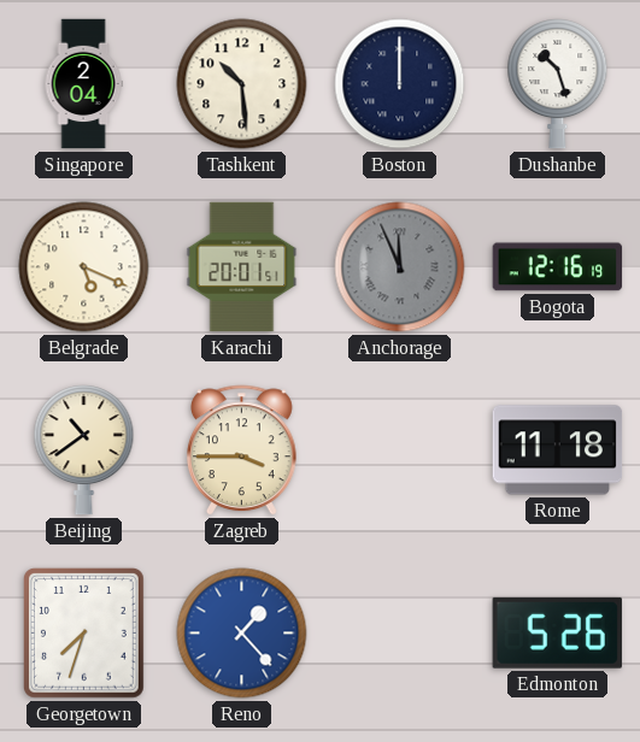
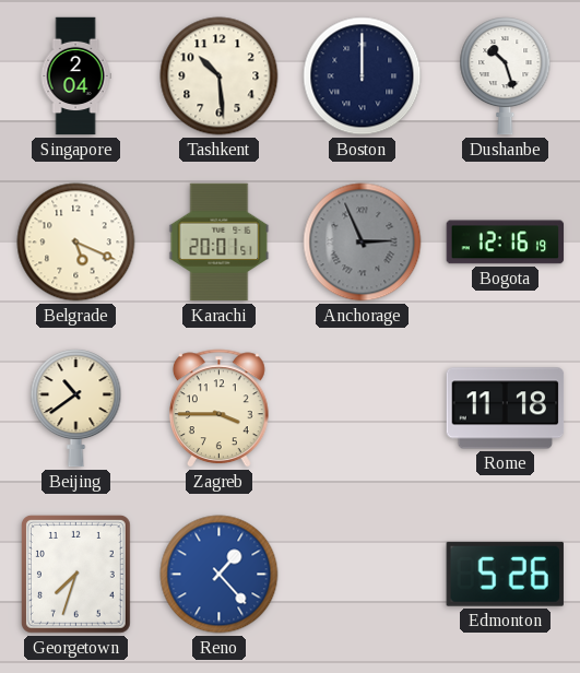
Anchorage: 11:56 -> 2:56
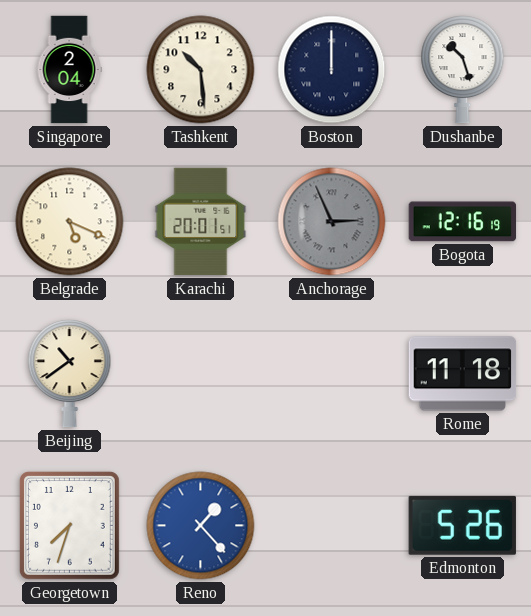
Zagreb: 3:45 -> none
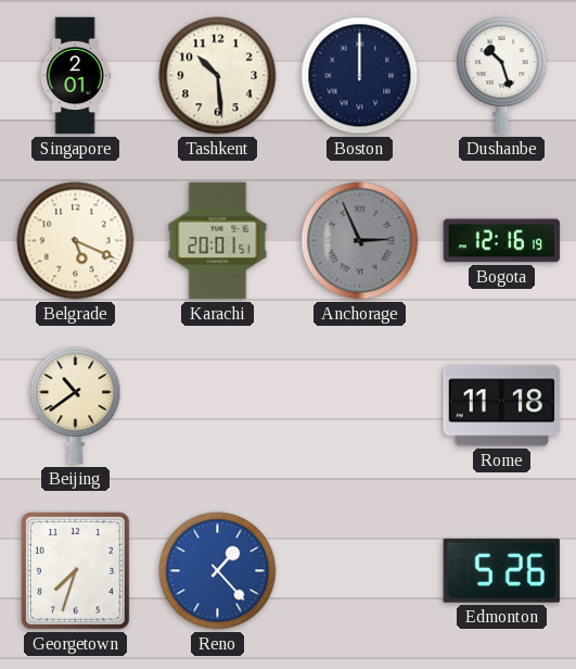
Singapore: 2:04 -> 2:01
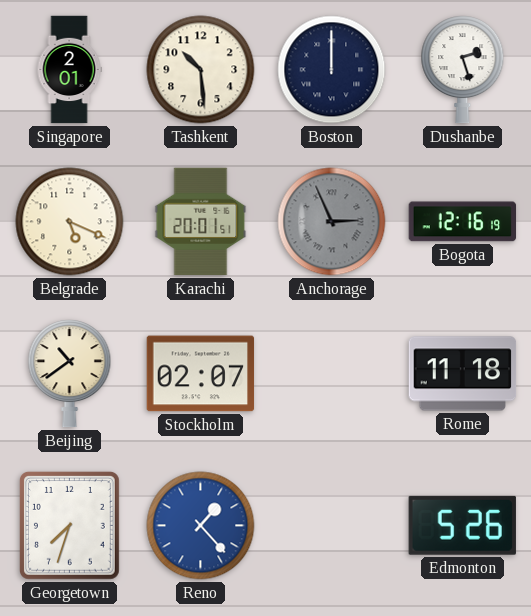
Dushanbe: 10:27 -> 2:27
Stockholm: none -> 02:07
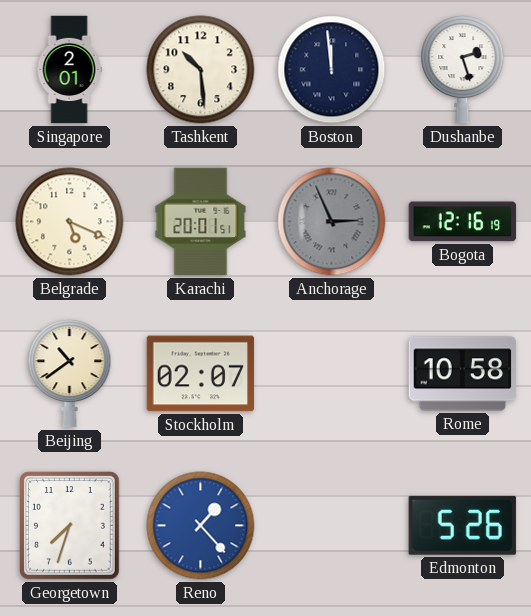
Boston: 12:00 -> 11:59
Rome: 11:18 -> 10:58
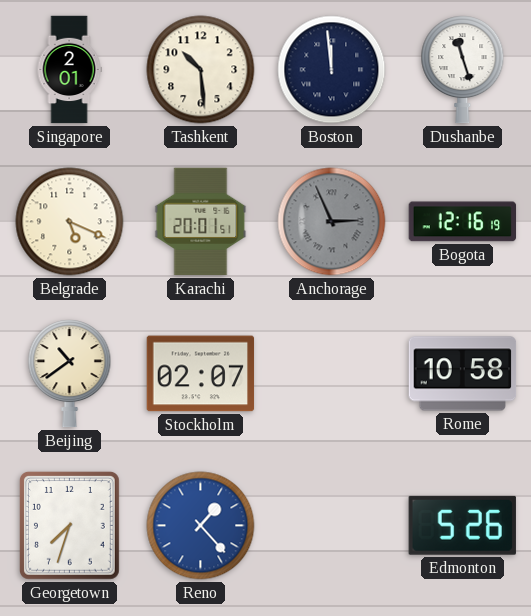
Dushanbe: 2:27 -> 11:27
